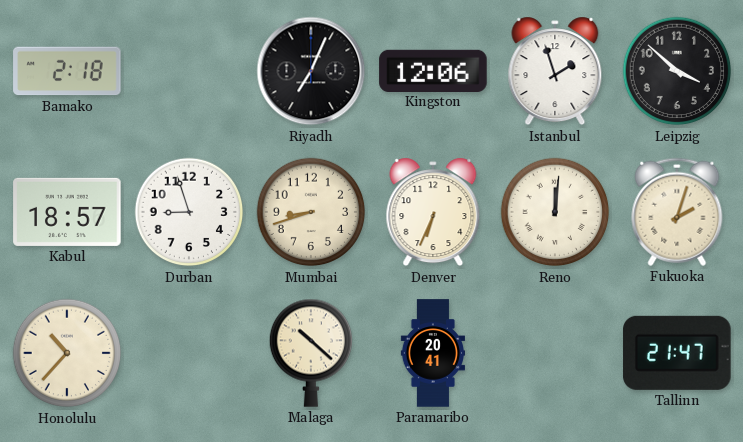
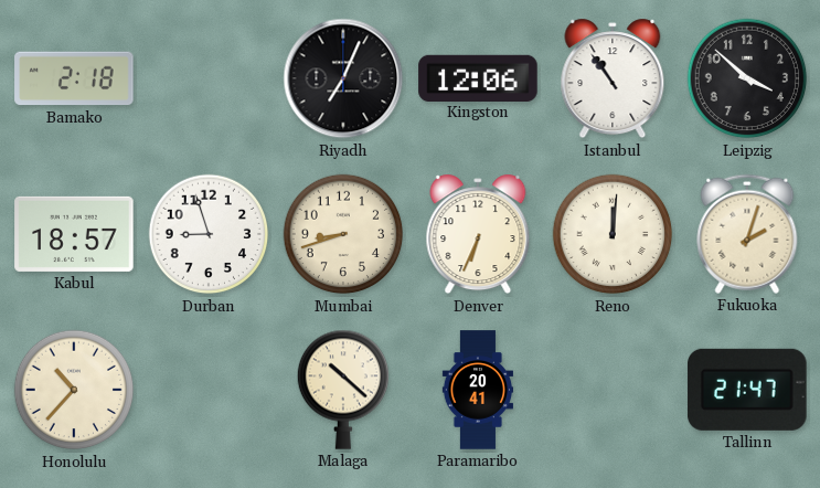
Istanbul: 1:57 -> 10:54
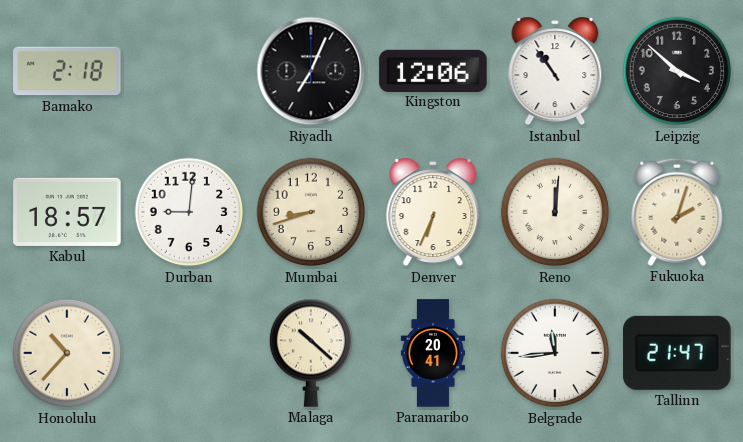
Durban: 8:57 -> 9:01
Belgrade: none -> 11:44
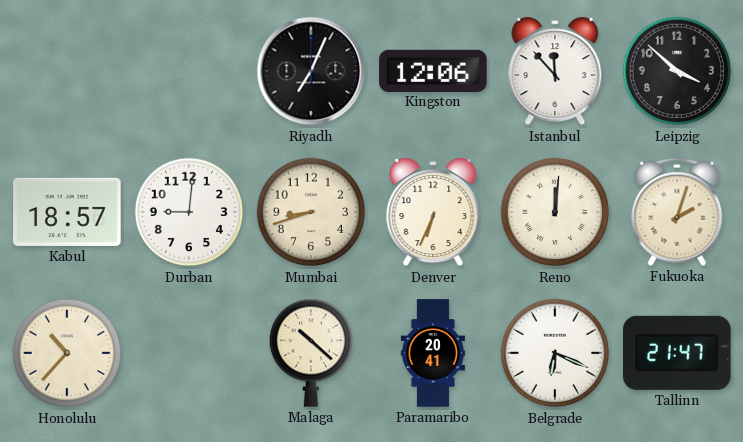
Bamako: 2:18 -> none
Istanbul: 10:54 -> 11:53
Belgrade: 11:44 -> 6:19
